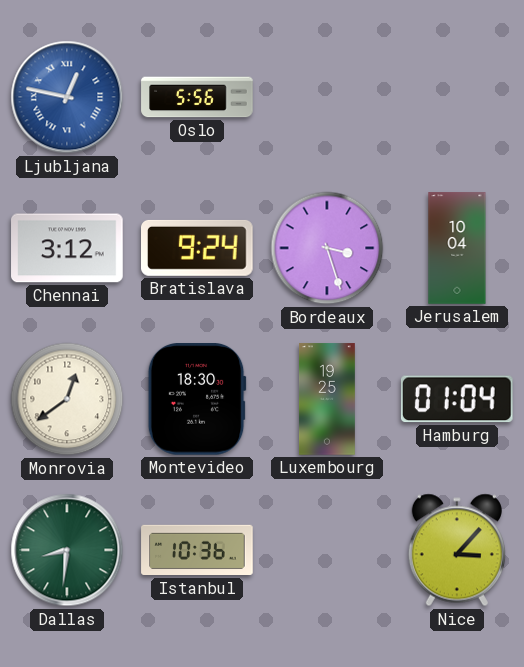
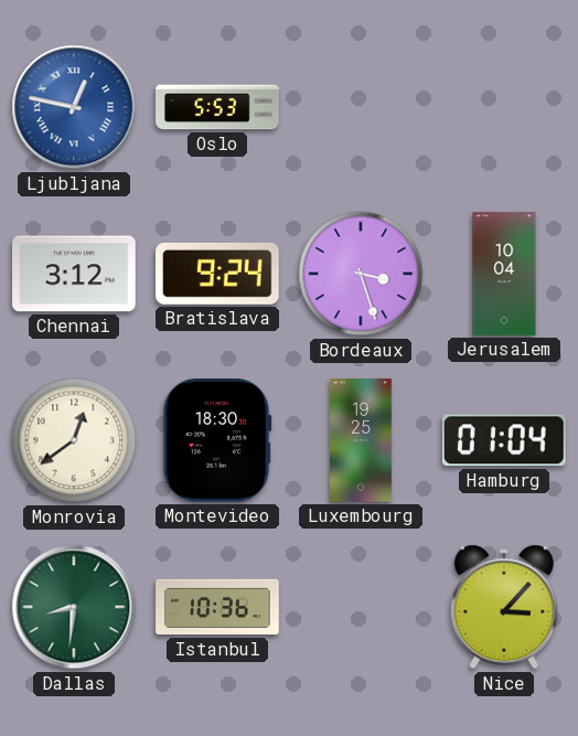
Oslo: 5:56 -> 5:53
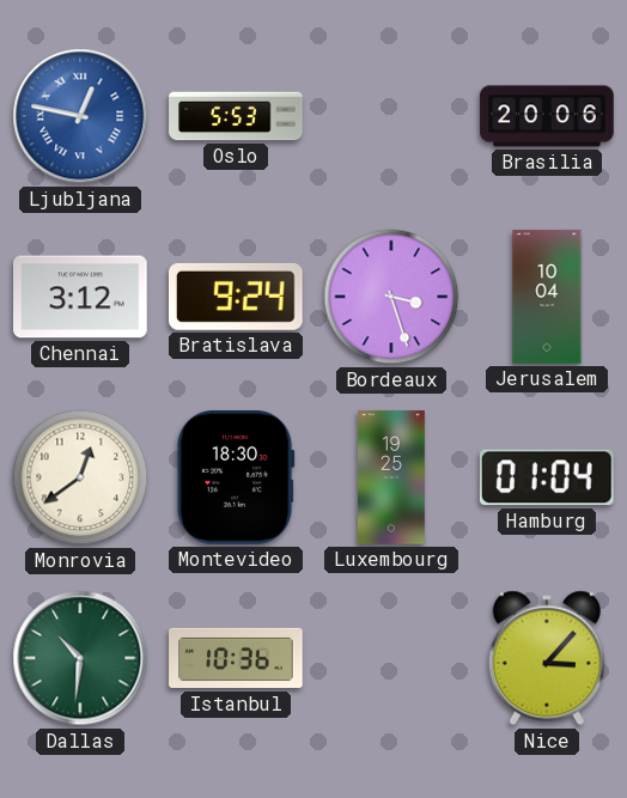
Brasilia: none -> 20:06
Dallas: 8:31 -> 10:31
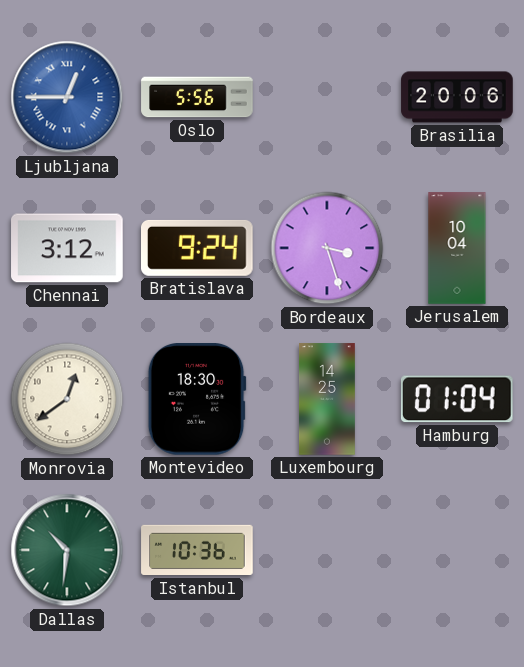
Ljubljana: 12:47 -> 12:45
Oslo: 5:53 -> 5:56
Luxembourg: 19:25 -> 14:25
Nice: 3:07 -> none
